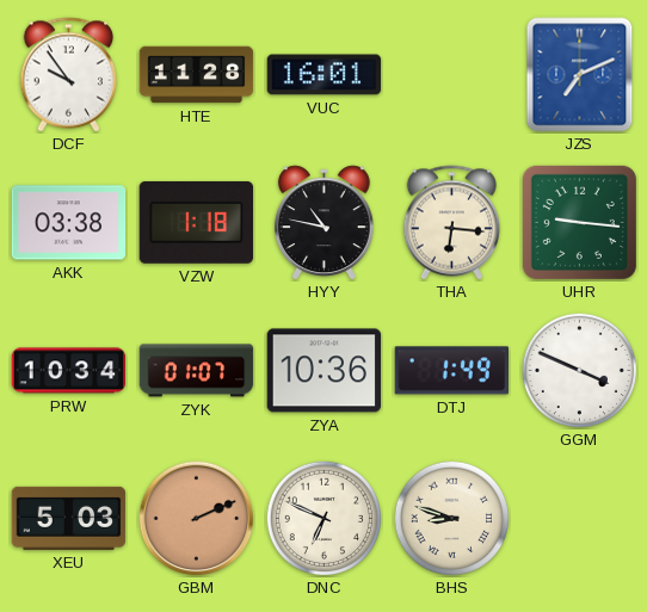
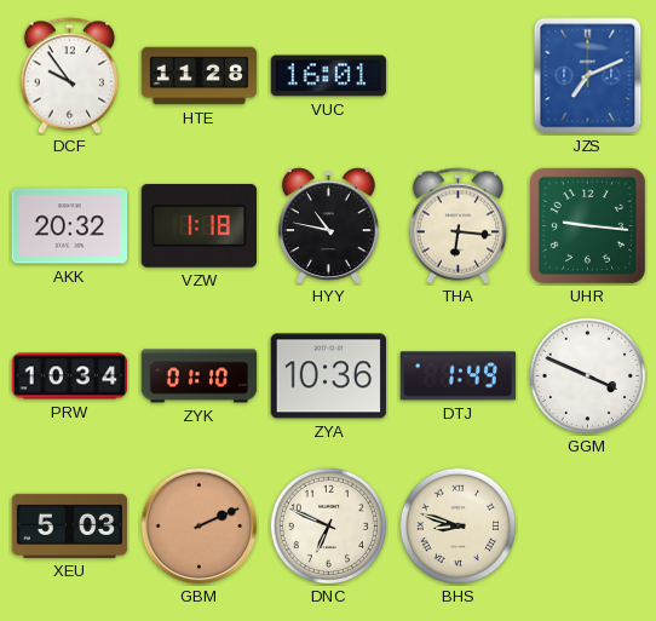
AKK: 03:38 -> 20:32
ZYK: 01:07 -> 01:10
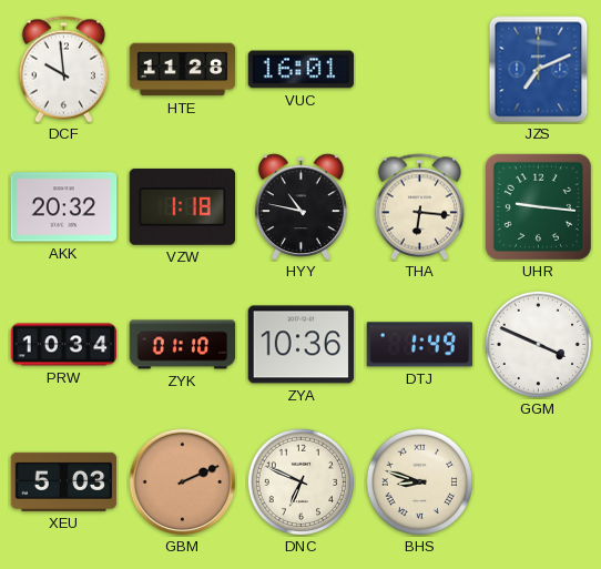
DCF: 9:54 -> 9:59
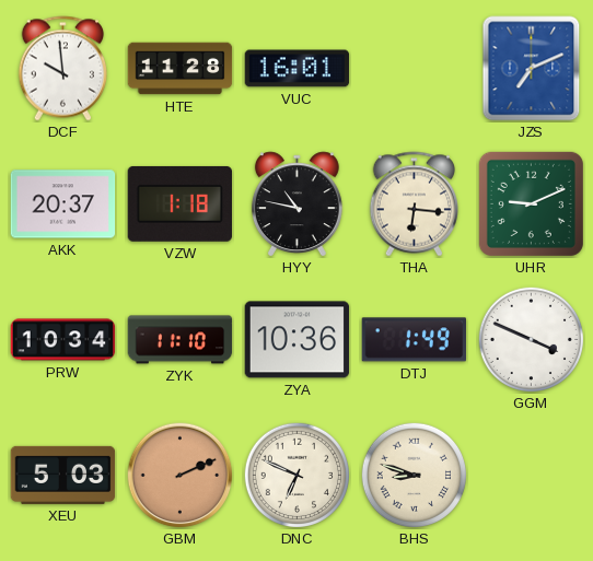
AKK: 20:32 -> 20:37
UHR: 9:16 -> 9:11
ZYK: 01:10 -> 11:10
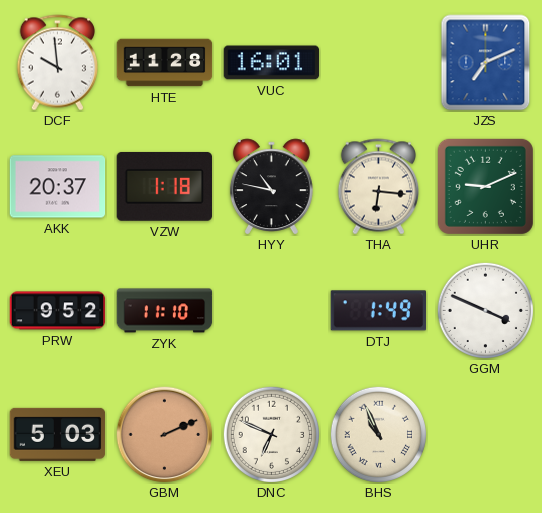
PRW: 10:34 -> 9:52
ZYA: 10:36 -> none
BHS: 8:48 -> 10:56
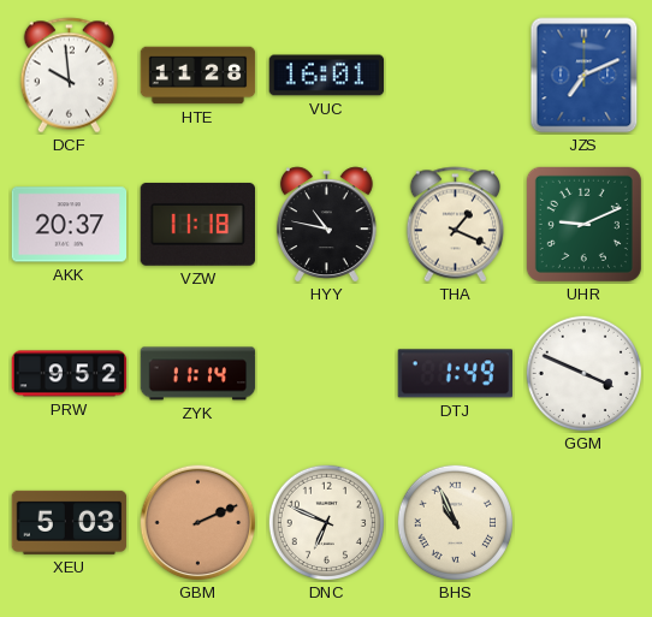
VZW: 1:18 -> 11:18
THA: 6:16 -> 1:19
ZYK: 11:10 -> 11:14
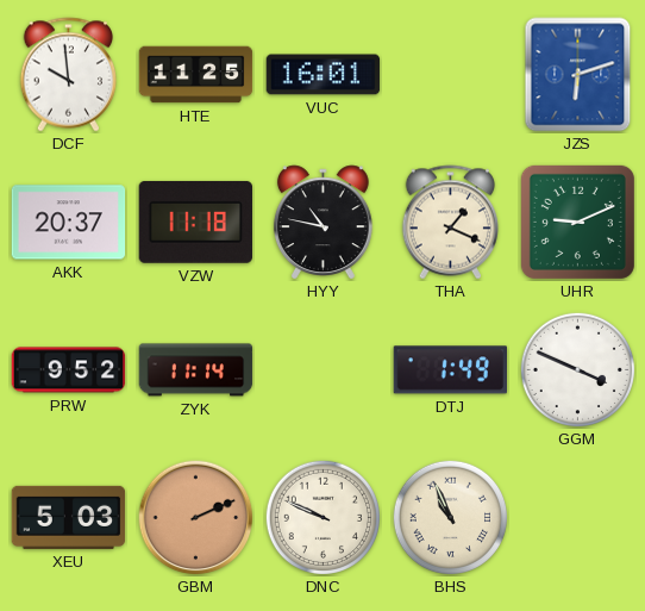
HTE: 11:28 -> 11:25
JZS: 7:11 -> 6:12
DNC: 6:49 -> 9:49
